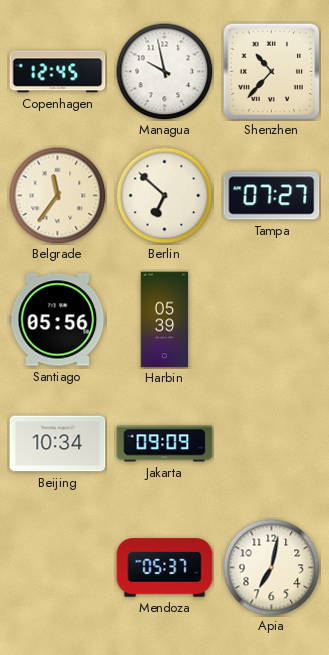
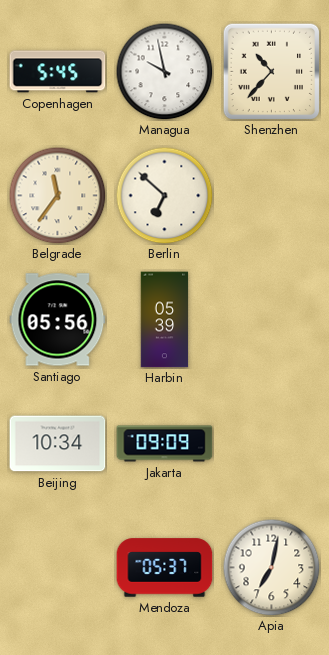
Copenhagen: 12:45 -> 5:45
Tampa: 07:27 -> none
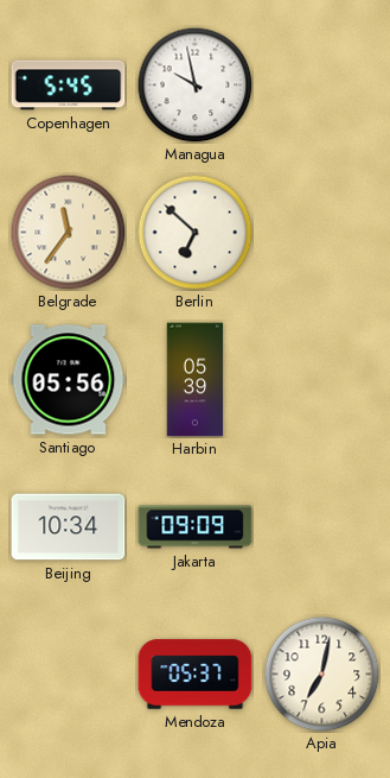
Shenzhen: 10:37 -> none
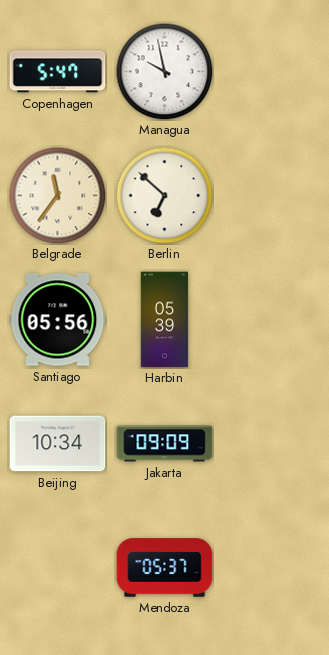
Copenhagen: 5:45 -> 5:47
Apia: 7:02 -> none
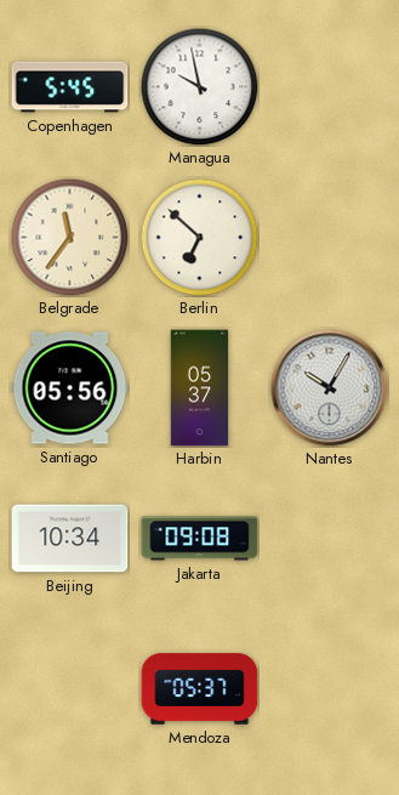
Copenhagen: 5:47 -> 5:45
Harbin: 05:39 -> 05:37
Nantes: none -> 10:05
Jakarta: 09:09 -> 09:08
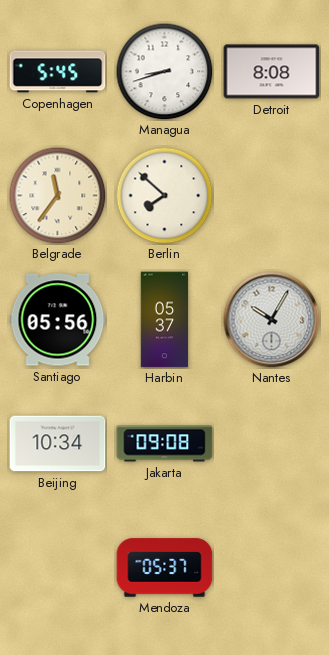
Managua: 9:58 -> 8:42
Detroit: none -> 8:08
Berlin: 6:52 -> 7:52
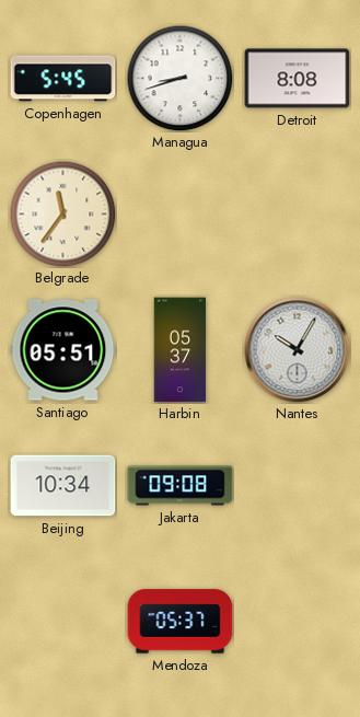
Berlin: 7:52 -> none
Santiago: 05:56 -> 05:51
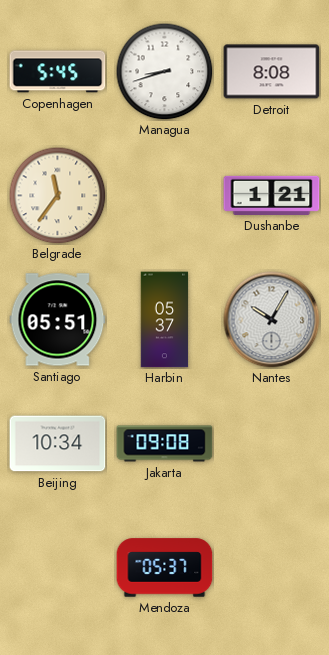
Dushanbe: none -> 1:21
